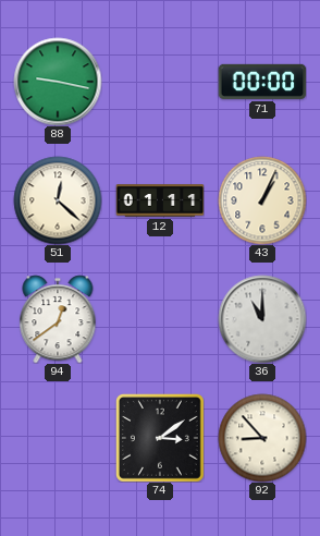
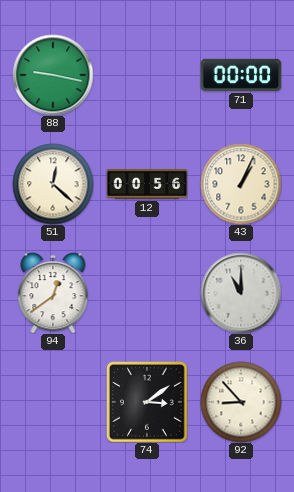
12: 01:11 -> 00:56
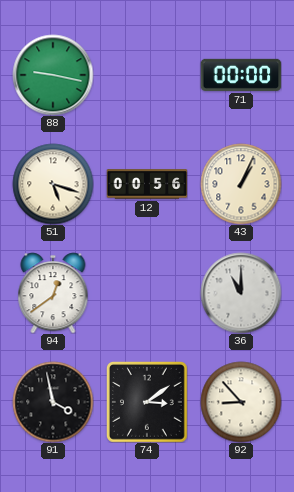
51: 12:22 -> 5:18
91: none -> 3:58
